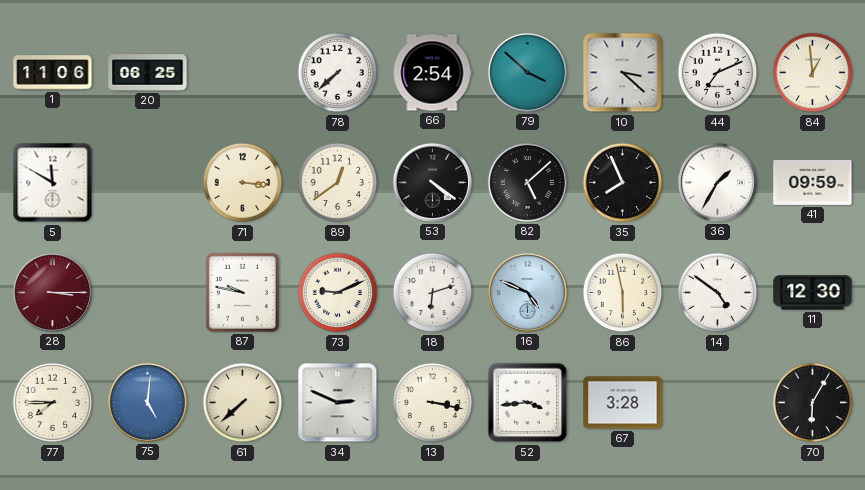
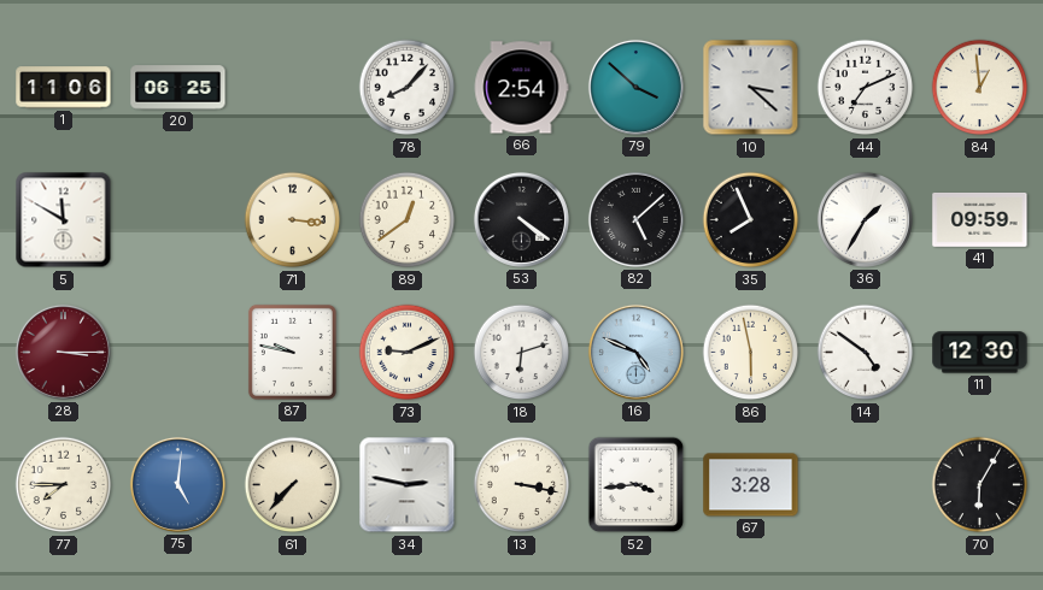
78: 7:38 -> 8:07
61: 7:38 -> 7:37
34: 2:49 -> 2:47
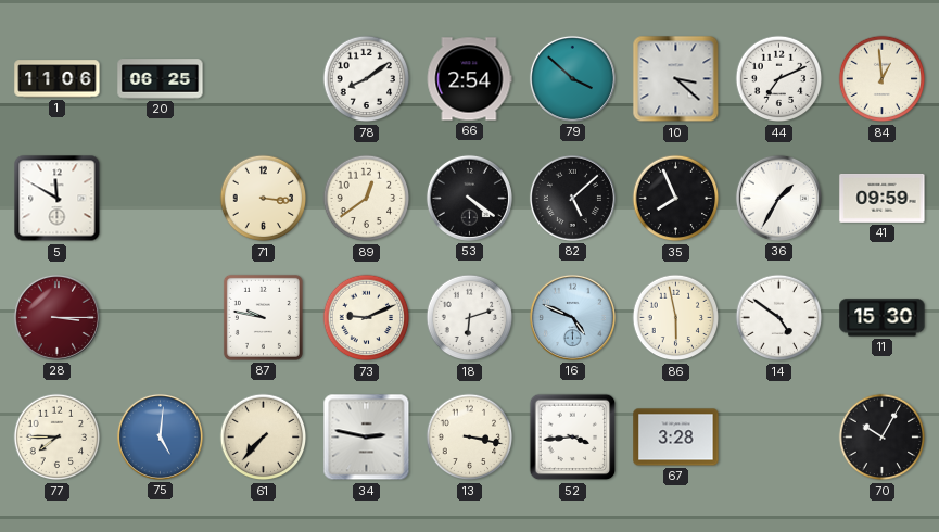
78: 8:07 -> 8:09
11: 12:30 -> 15:30
70: 6:05 -> 10:05
